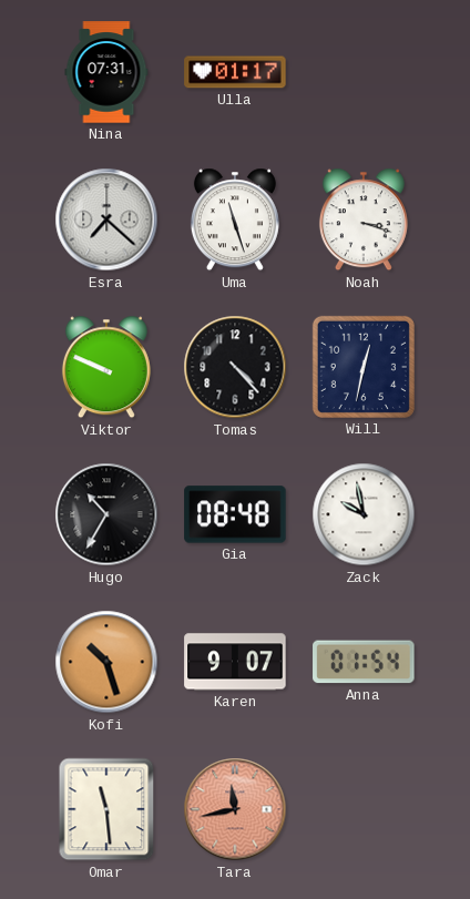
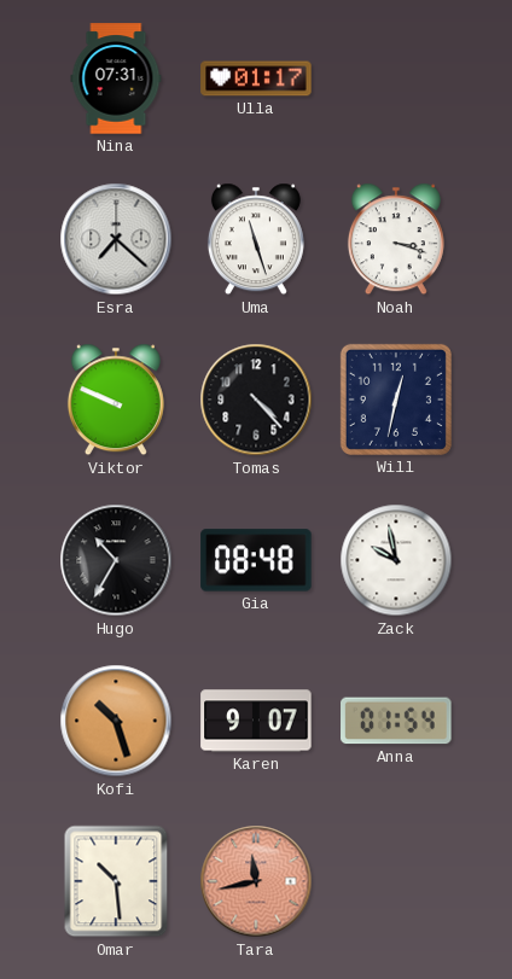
Omar: 11:29 -> 10:29
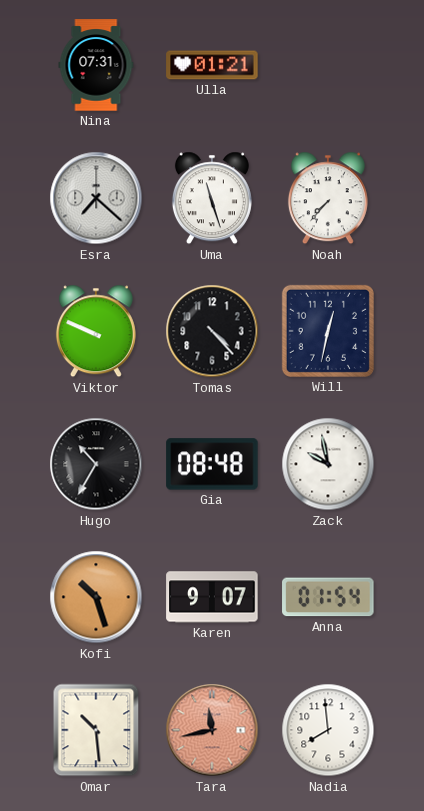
Ulla: 01:17 -> 01:21
Noah: 3:18 -> 7:37
Nadia: none -> 7:59
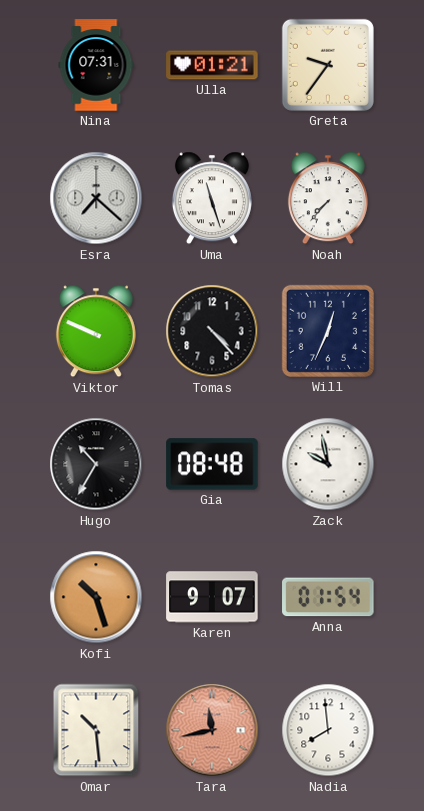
Greta: none -> 9:36
Will: 12:32 -> 12:34
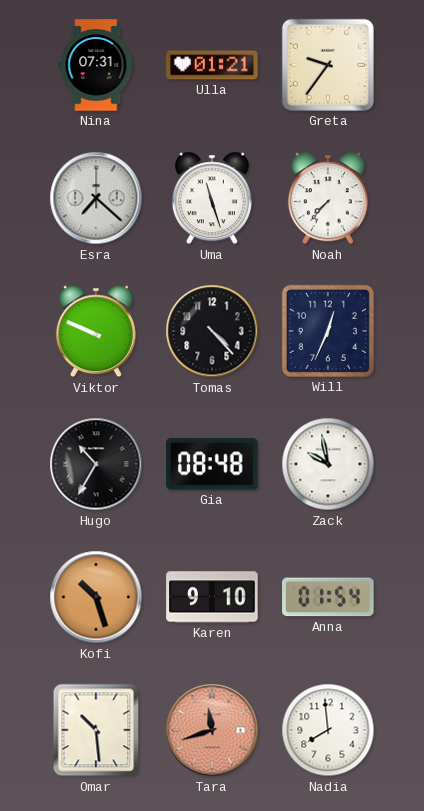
Karen: 9:07 -> 9:10
Tara: 11:43 -> 11:42
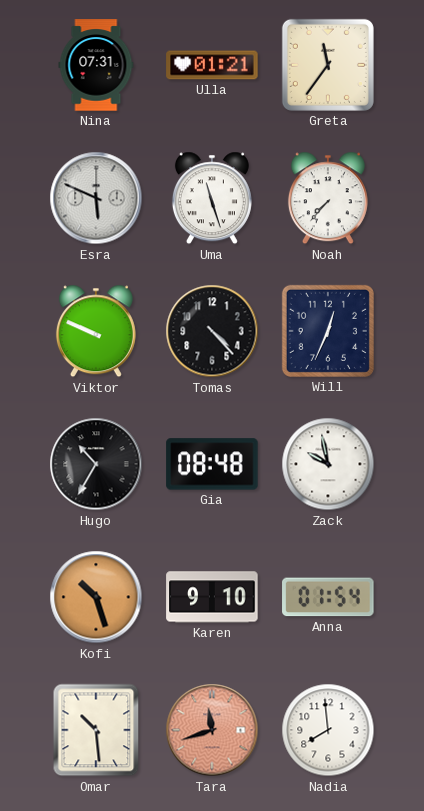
Greta: 9:36 -> 11:36
Esra: 7:22 -> 5:49
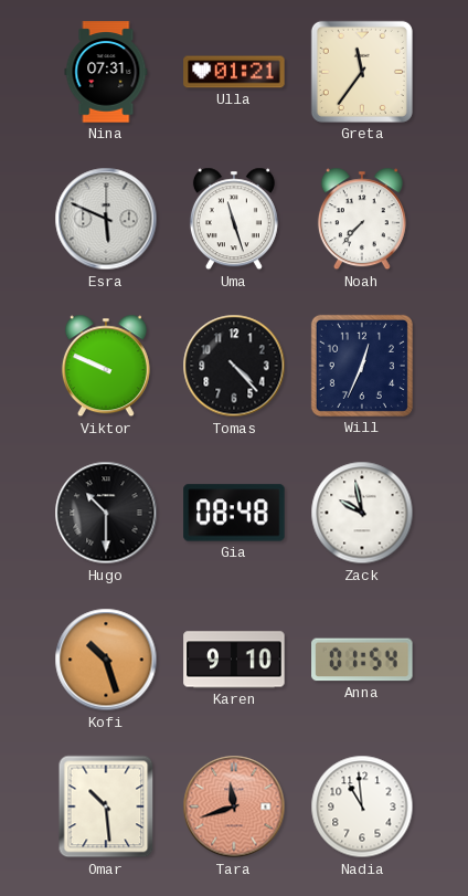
Hugo: 10:35 -> 10:30
Nadia: 7:59 -> 10:59
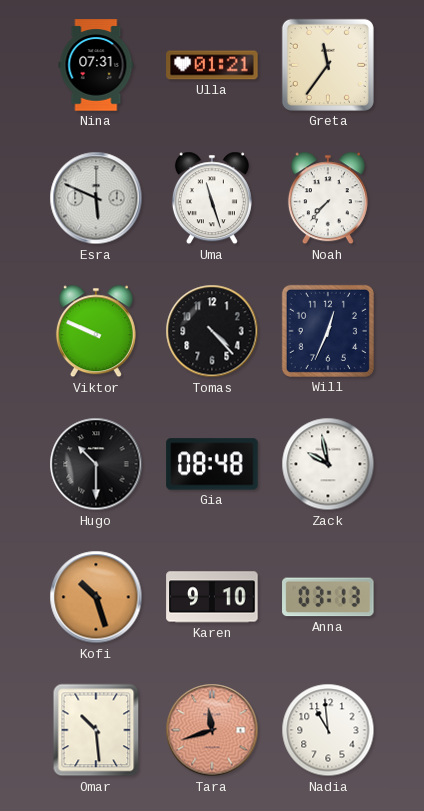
Anna: 01:54 -> 03:13
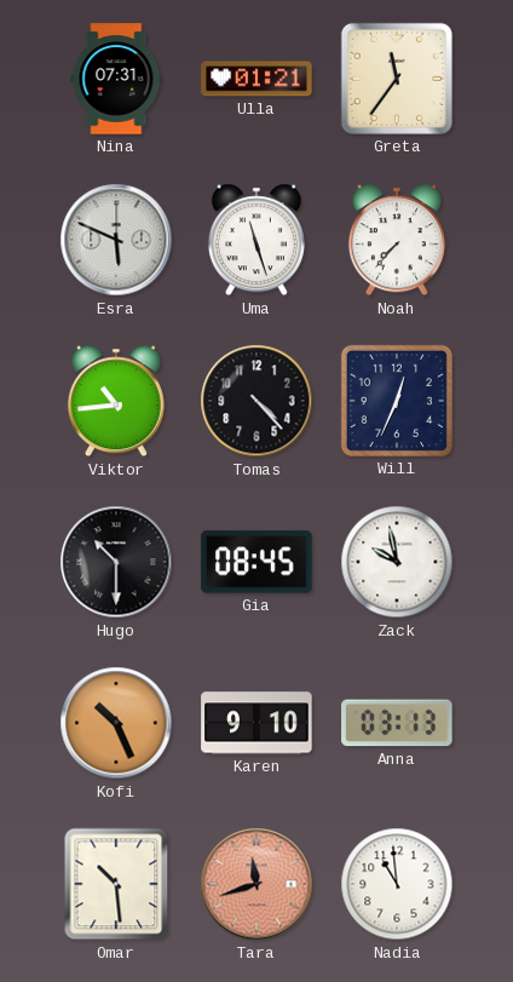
Viktor: 9:49 -> 10:44
Gia: 08:48 -> 08:45
Kofi: 10:27 -> 10:26
